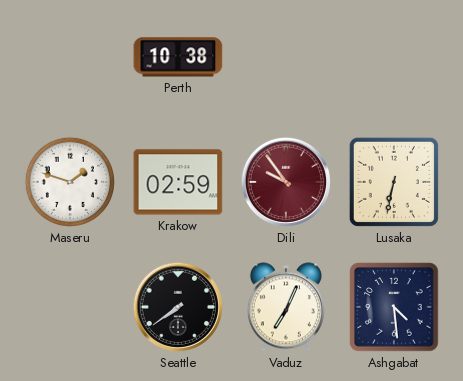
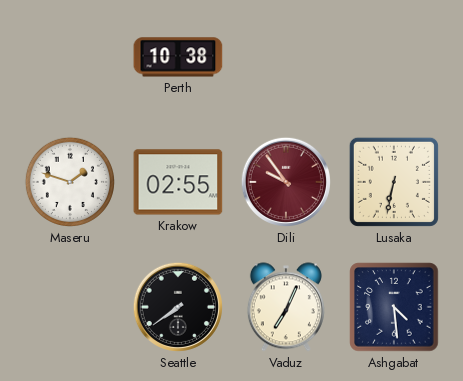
Krakow: 02:59 -> 02:55
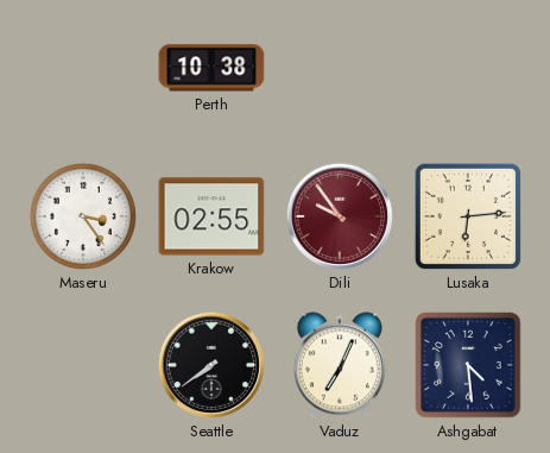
Maseru: 1:48 -> 3:24
Lusaka: 6:32 -> 6:14
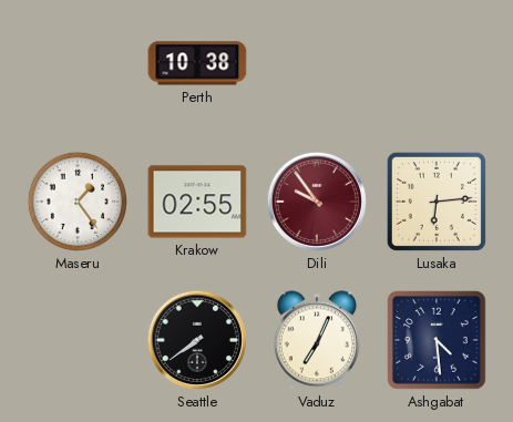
Maseru: 3:24 -> 1:24
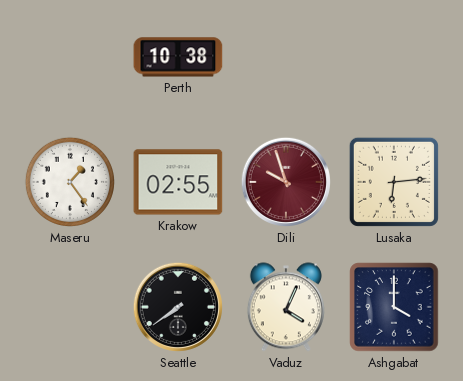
Dili: 9:54 -> 9:57
Vaduz: 7:04 -> 4:04
Ashgabat: 4:29 -> 4:00
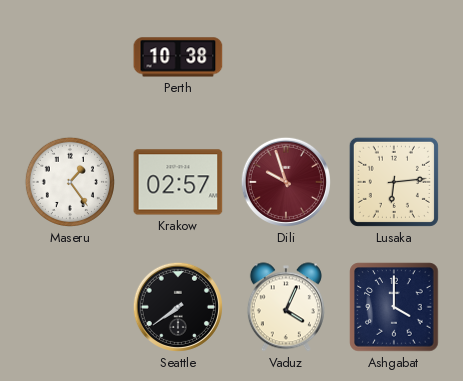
Krakow: 02:55 -> 02:57
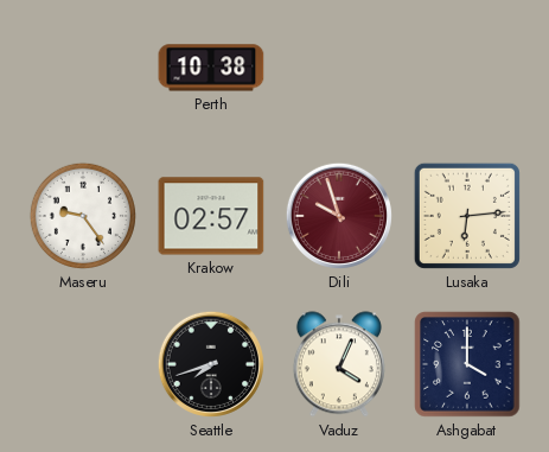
Maseru: 1:24 -> 9:24
Seattle: 7:39 -> 7:42
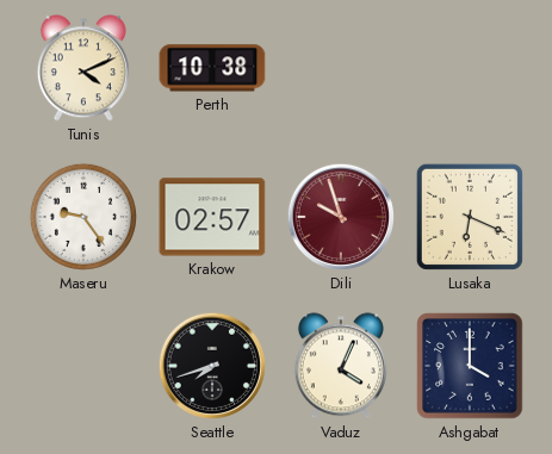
Tunis: none -> 4:11
Lusaka: 6:14 -> 6:19
